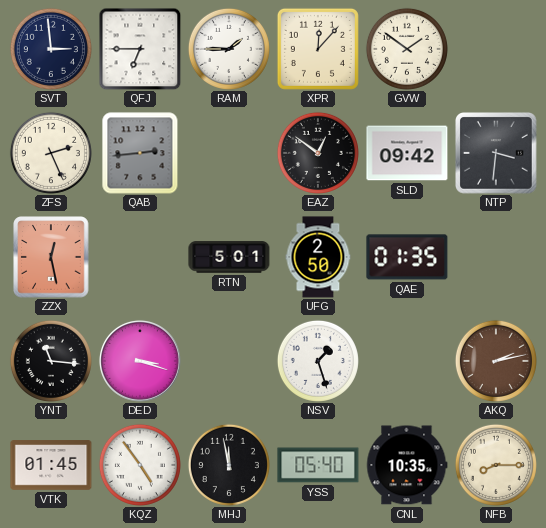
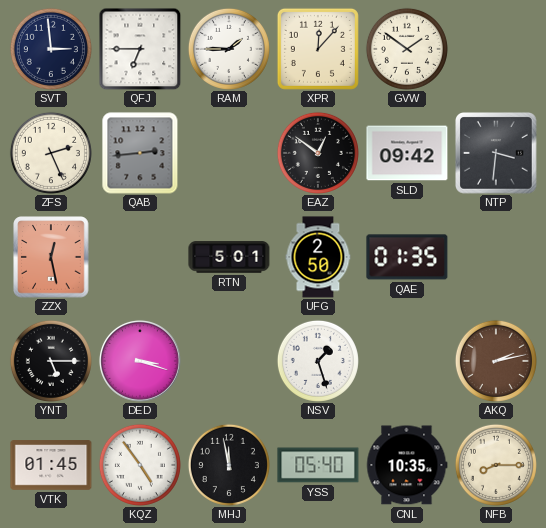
YNT: 11:16 -> 5:15
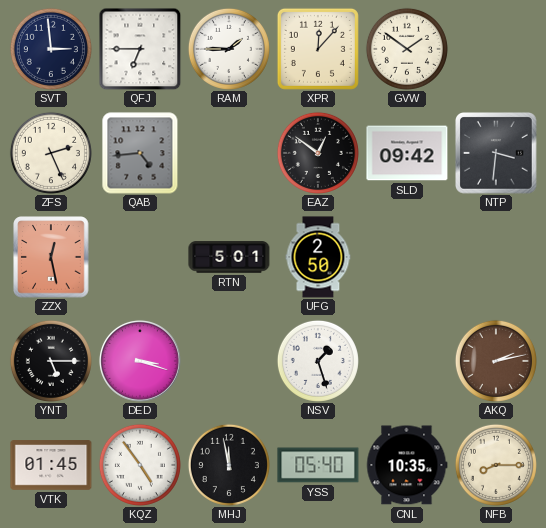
QAB: 2:44 -> 4:44
QAE: 01:35 -> none
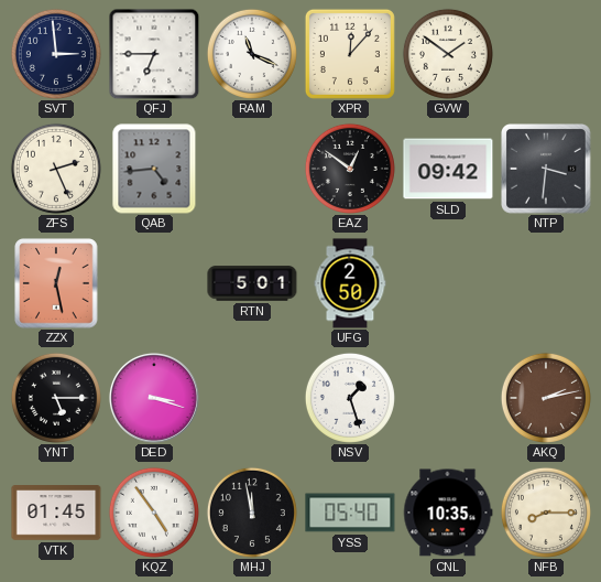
RAM: 1:45 -> 11:19
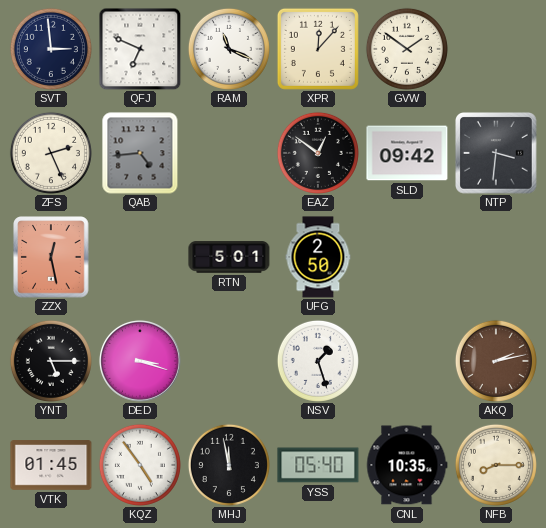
QFJ: 6:45 -> 6:49
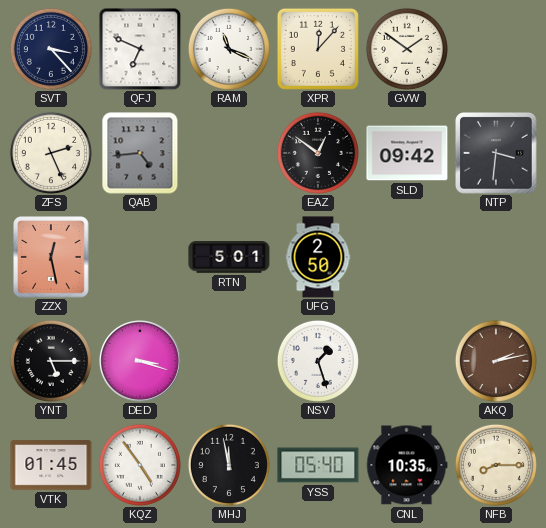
SVT: 2:59 -> 3:23
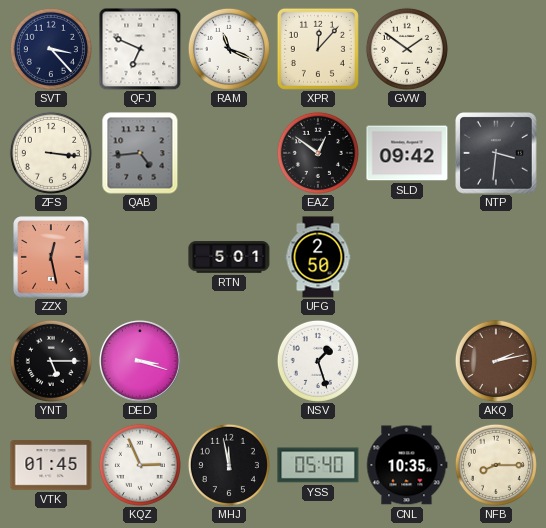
ZFS: 2:26 -> 3:16
KQZ: 4:54 -> 2:56
